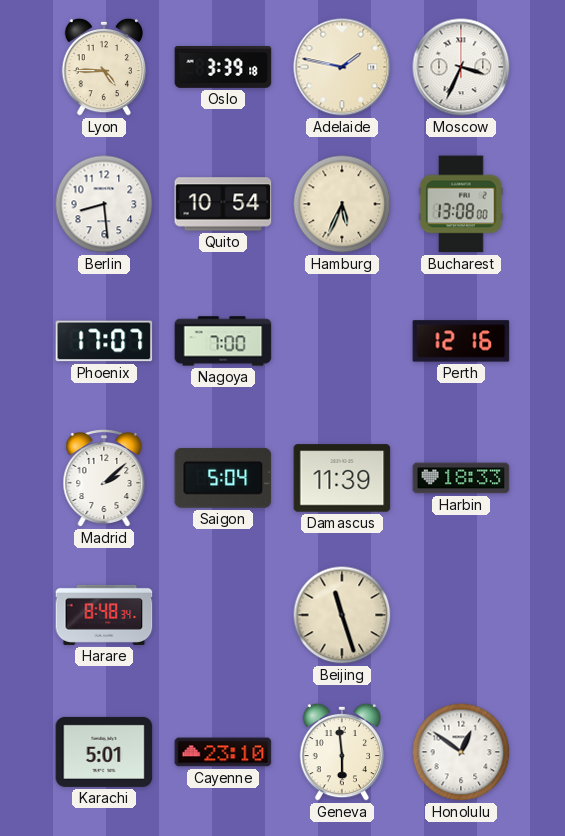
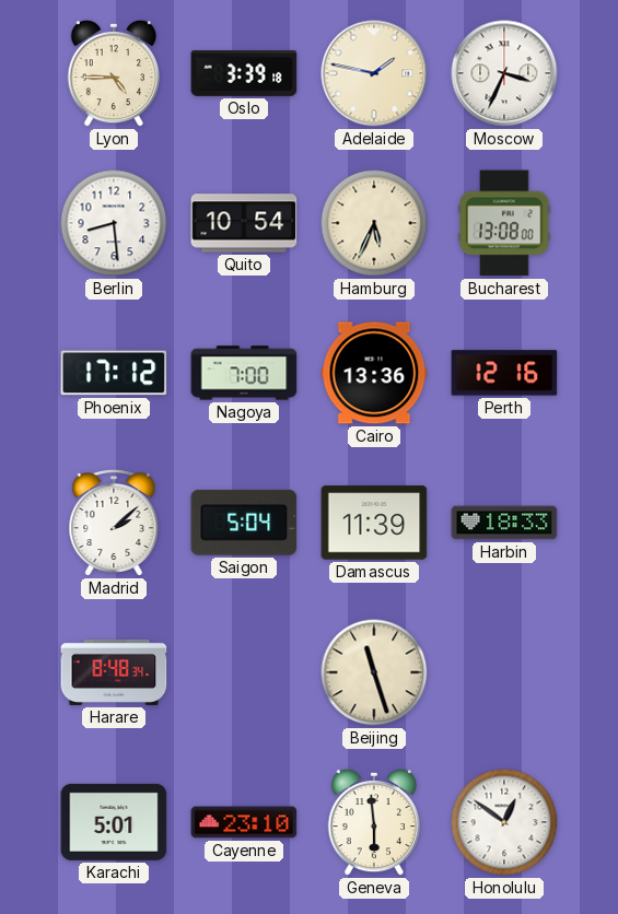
Phoenix: 17:07 -> 17:12
Cairo: none -> 13:36
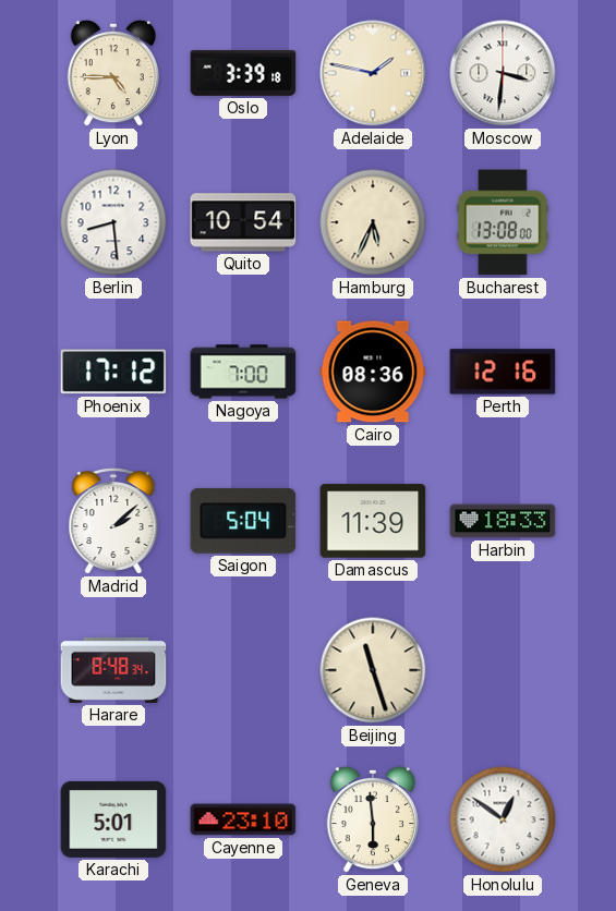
Moscow: 3:34 -> 3:31
Cairo: 13:36 -> 08:36
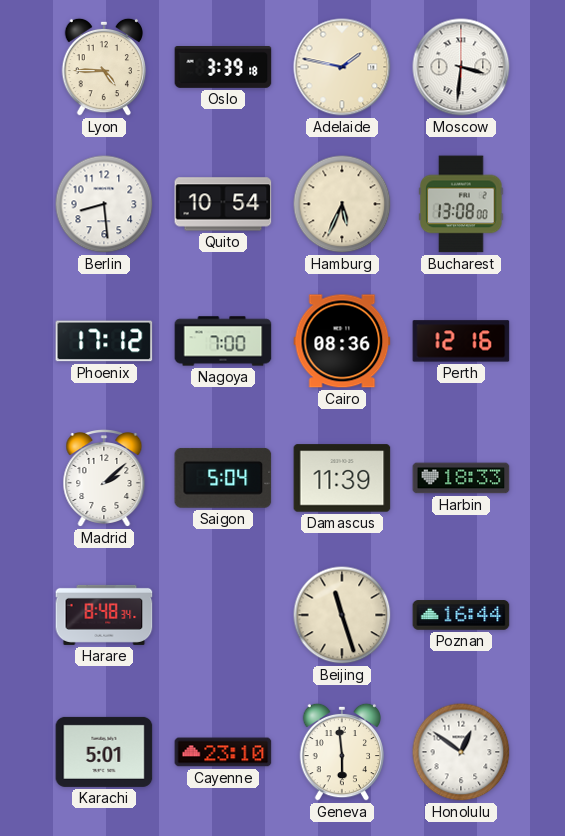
Poznan: none -> 16:44
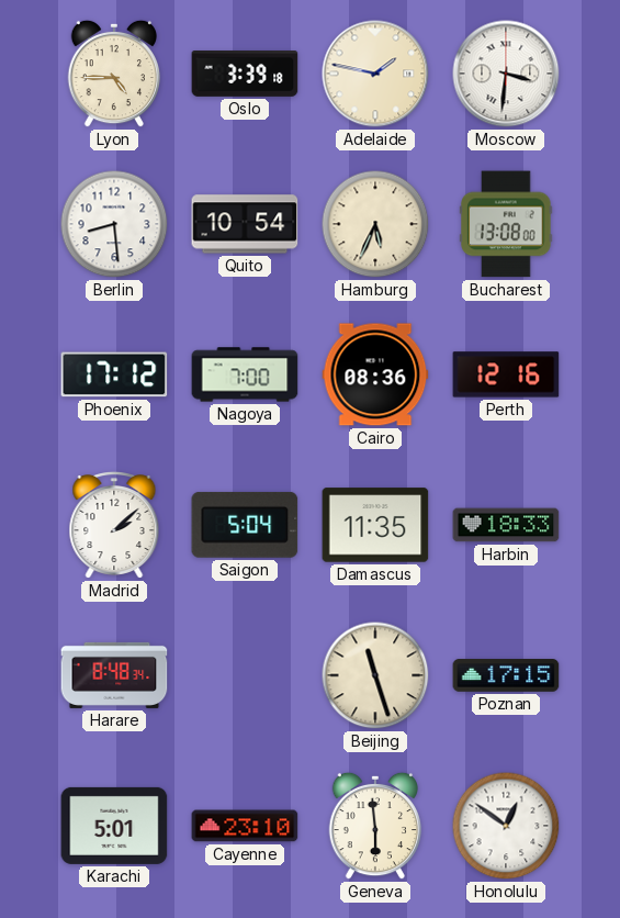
Damascus: 11:39 -> 11:35
Poznan: 16:44 -> 17:15
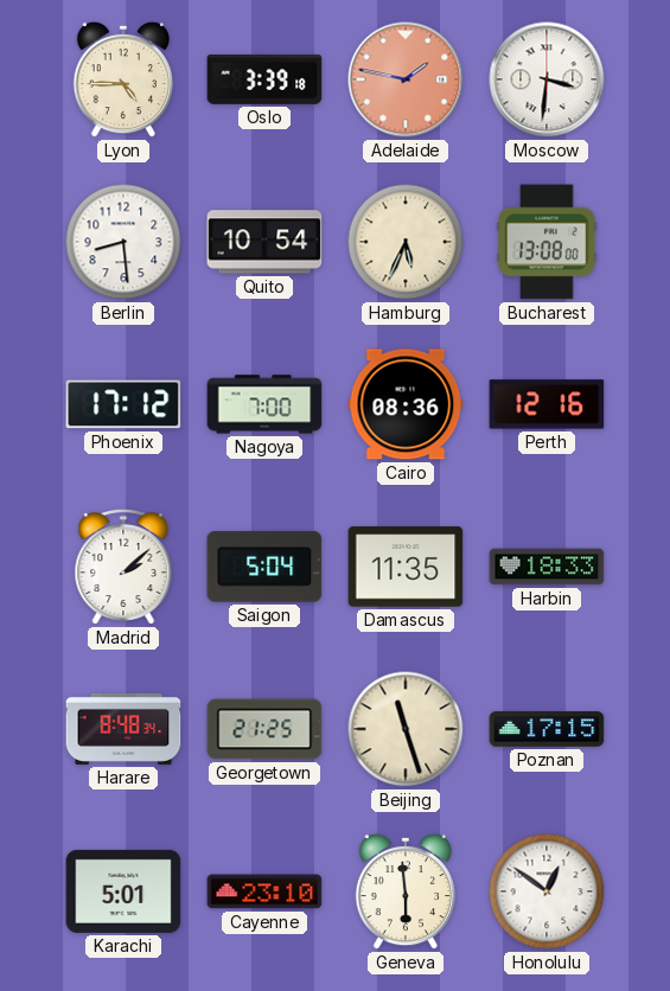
Adelaide dial: cream -> salmon
Georgetown: none -> 21:25
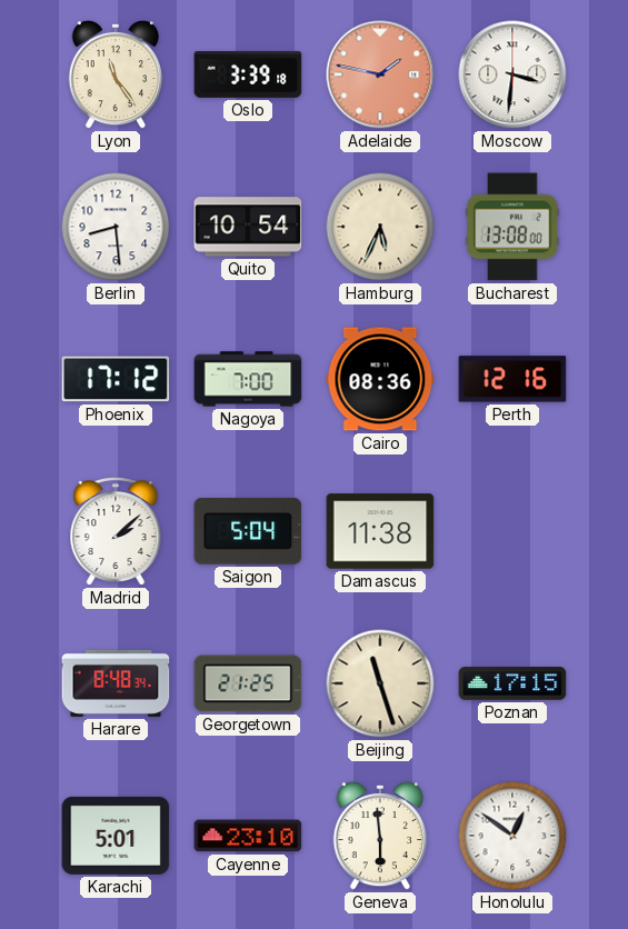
Lyon: 4:45 -> 11:24
Damascus: 11:35 -> 11:38
Harbin: 18:33 -> none
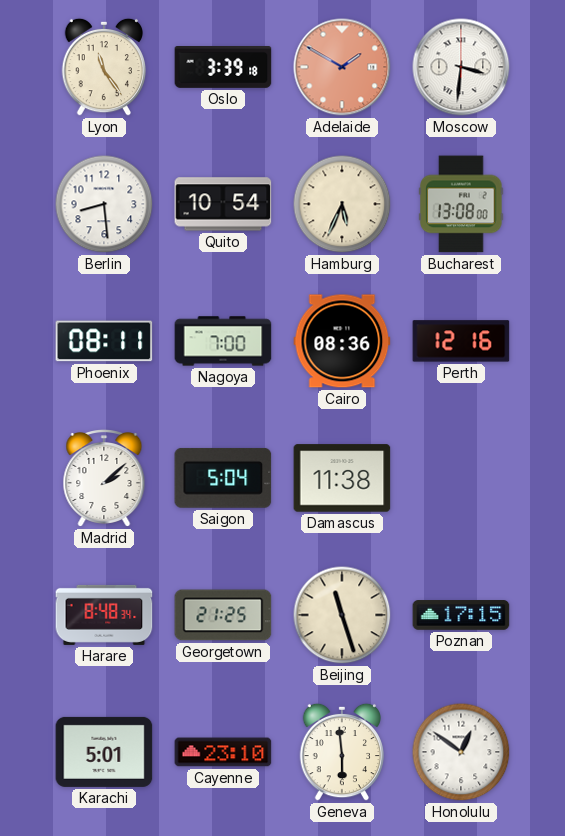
Adelaide: 1:47 -> 1:50
Phoenix: 17:12 -> 08:11
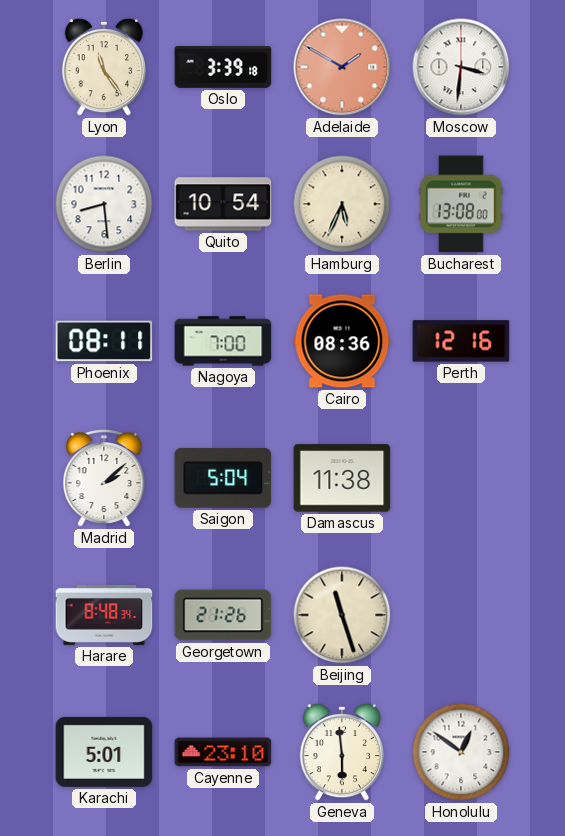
Georgetown: 21:25 -> 21:26
Poznan: 17:15 -> none
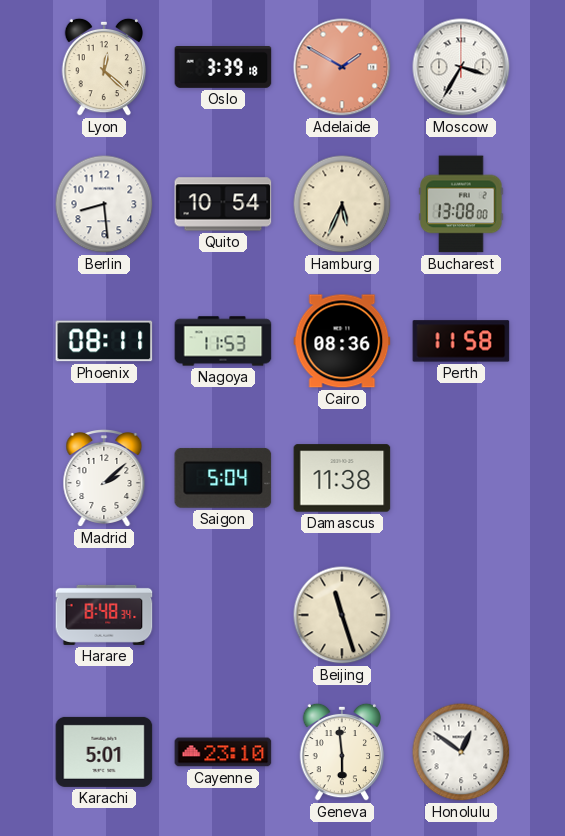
Lyon: 11:24 -> 12:22
Moscow: 3:31 -> 3:35
Nagoya: 7:00 -> 11:53
Perth: 12:16 -> 11:58
Georgetown: 21:26 -> none
